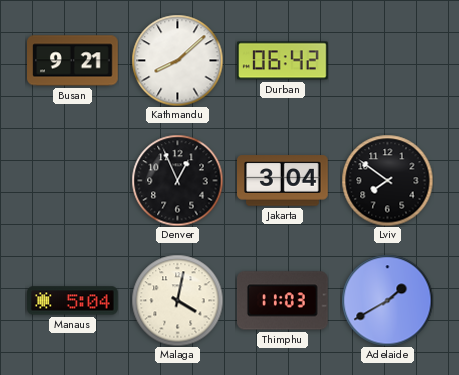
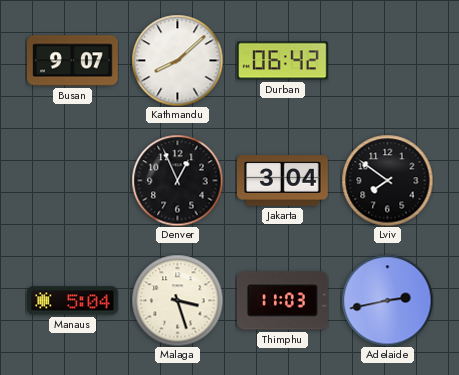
Busan: 9:21 -> 9:07
Malaga: 4:02 -> 3:27
Adelaide: 1:40 -> 2:43
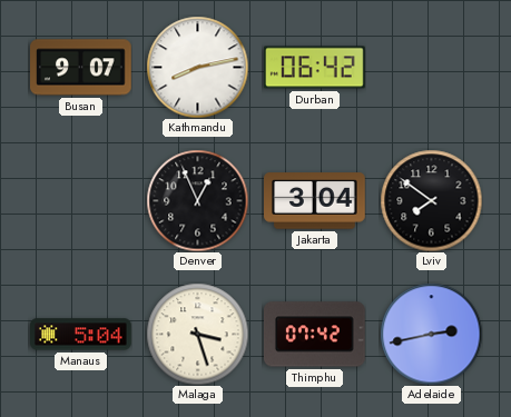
Kathmandu: 8:08 -> 8:13
Thimphu: 11:03 -> 07:42
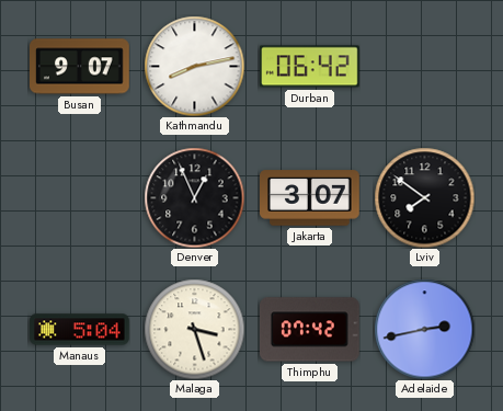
Jakarta: 3:04 -> 3:07
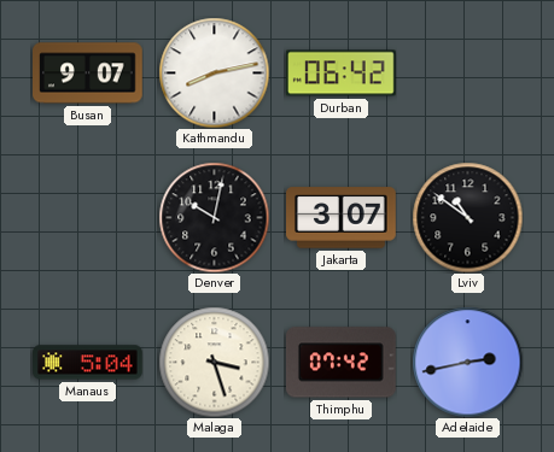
Denver: 12:56 -> 10:02
Lviv: 7:51 -> 10:51
